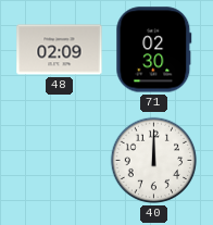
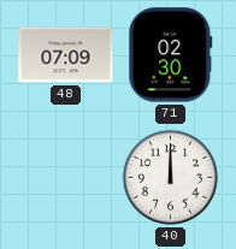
48: 02:09 -> 07:09
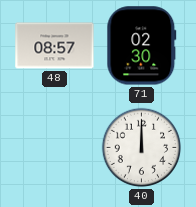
48: 07:09 -> 08:57
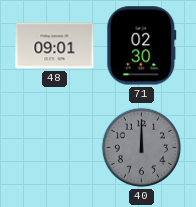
48: 08:57 -> 09:01
40 dial: white -> grey
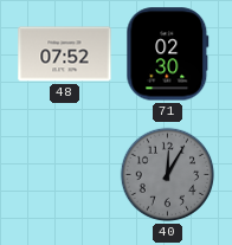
48: 09:01 -> 07:52
40: 12:00 -> 12:05
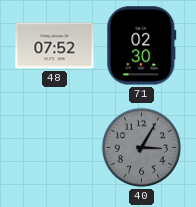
40: 12:05 -> 3:05
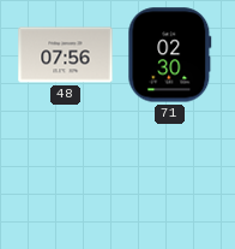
48: 07:52 -> 07:56
40: 3:05 -> none
